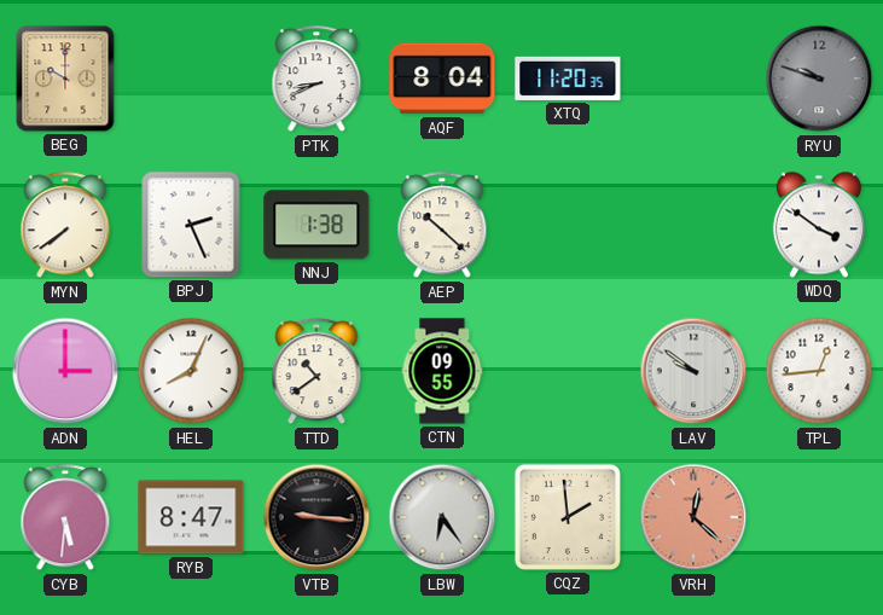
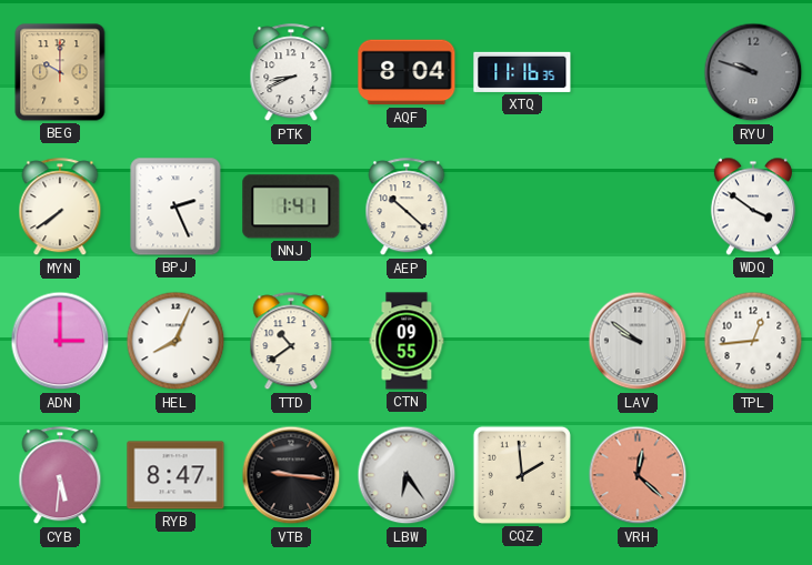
XTQ: 11:20 -> 11:16
NNJ: 1:38 -> 1:41
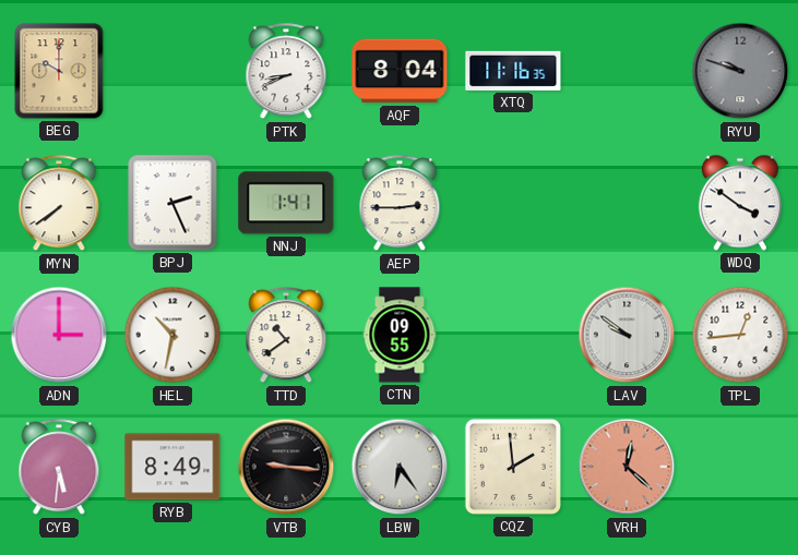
AEP: 10:22 -> 2:45
HEL: 8:04 -> 10:32
RYB: 8:47 -> 8:49
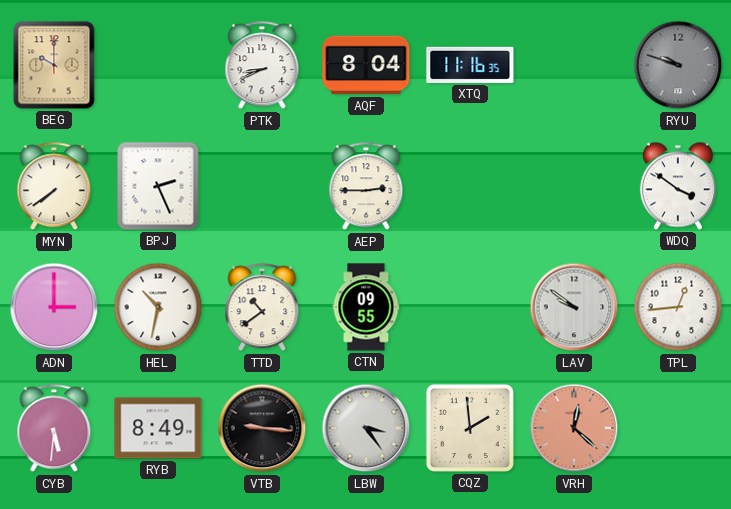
NNJ: 1:41 -> none
LBW: 6:24 -> 3:24
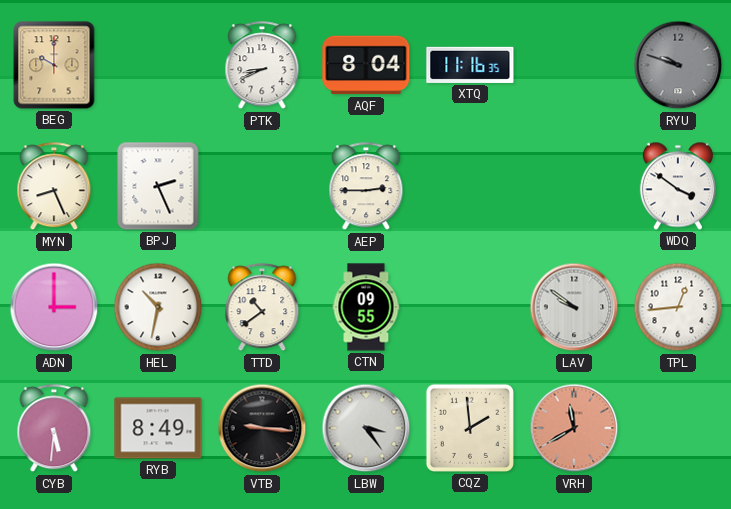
MYN: 7:39 -> 8:26
VRH: 12:22 -> 11:40
